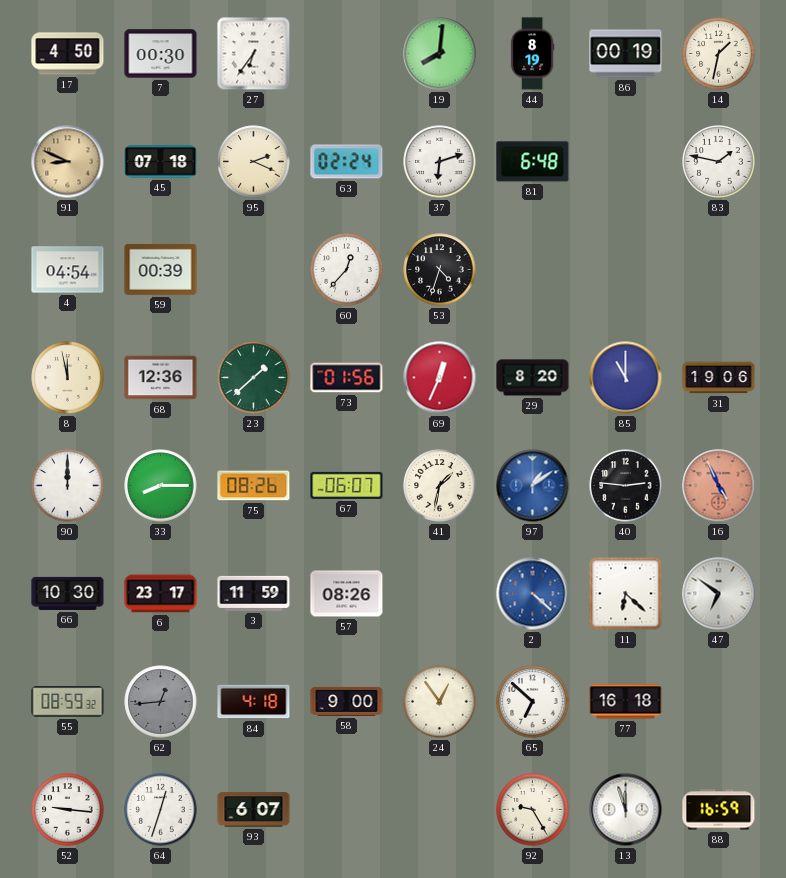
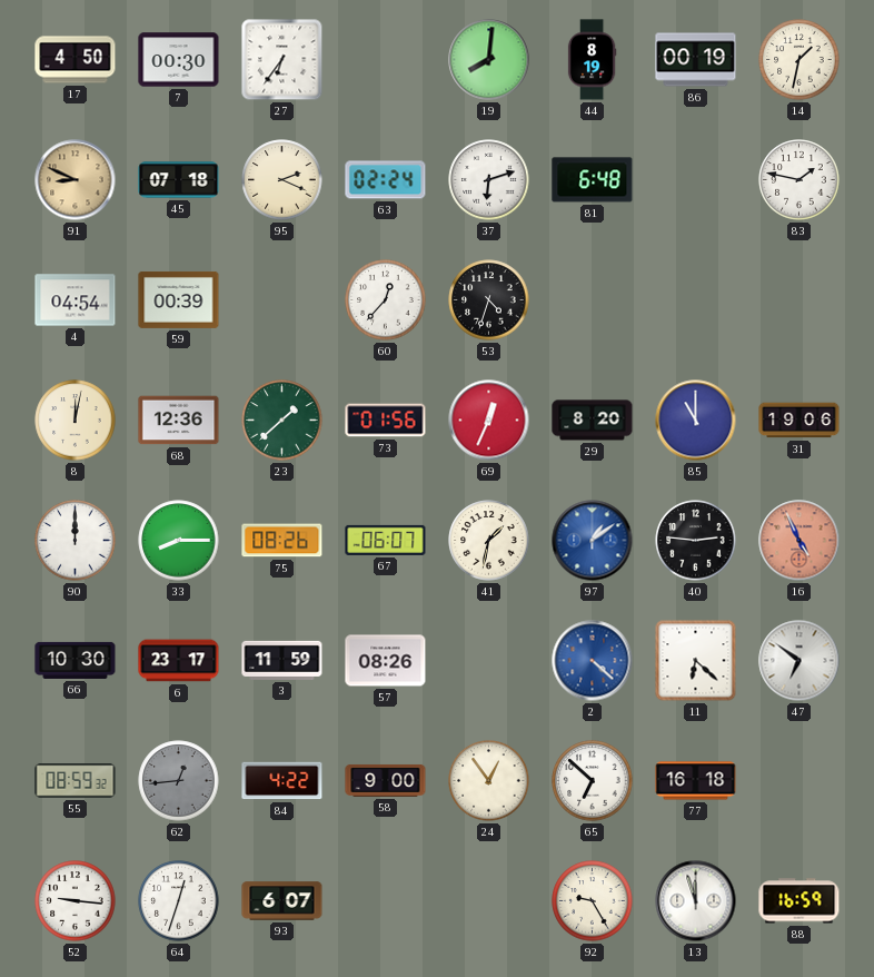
8: 11:58 -> 12:02
84: 4:18 -> 4:22
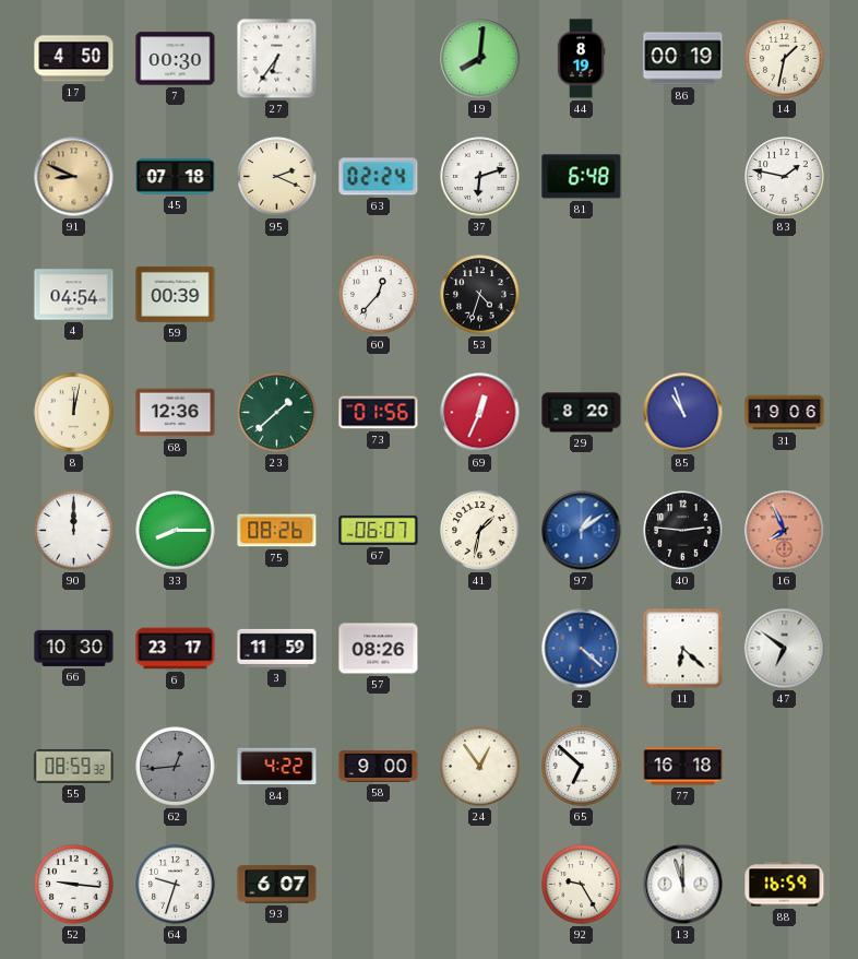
85: 11:00 -> 10:57
16: 4:56 -> 7:56
64: 12:33 -> 9:33
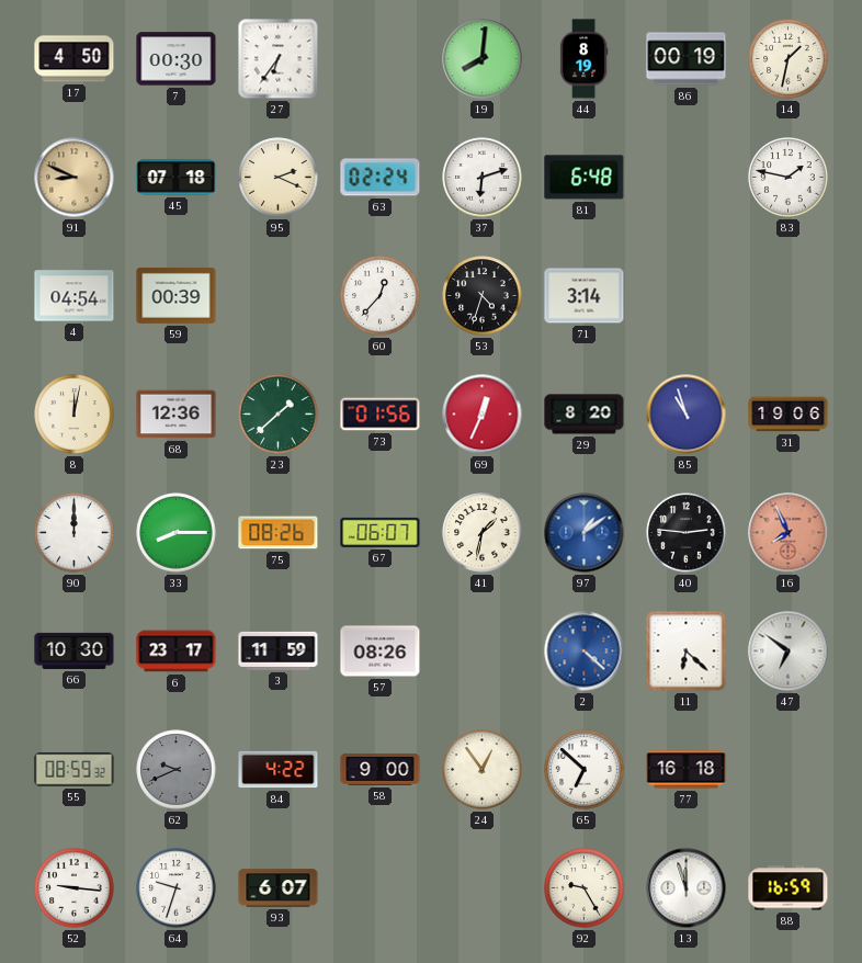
71: none -> 3:14
62: 12:44 -> 9:41
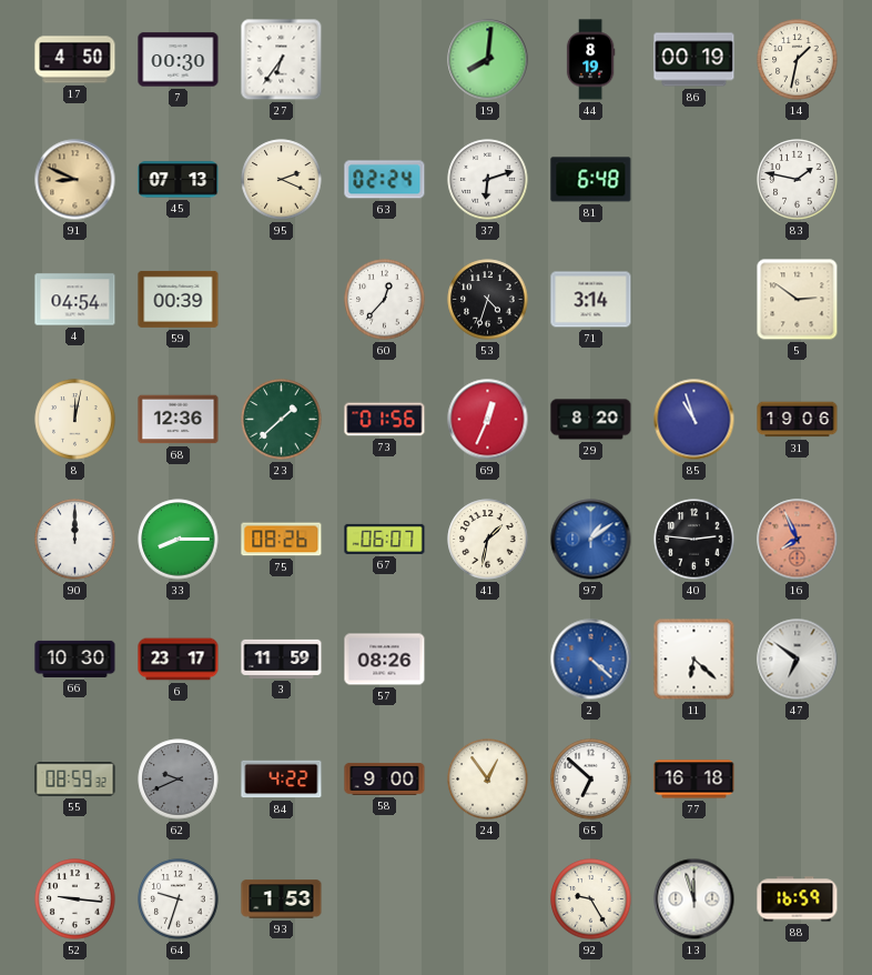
45: 07:18 -> 07:13
5: none -> 2:51
93: 6:07 -> 1:53
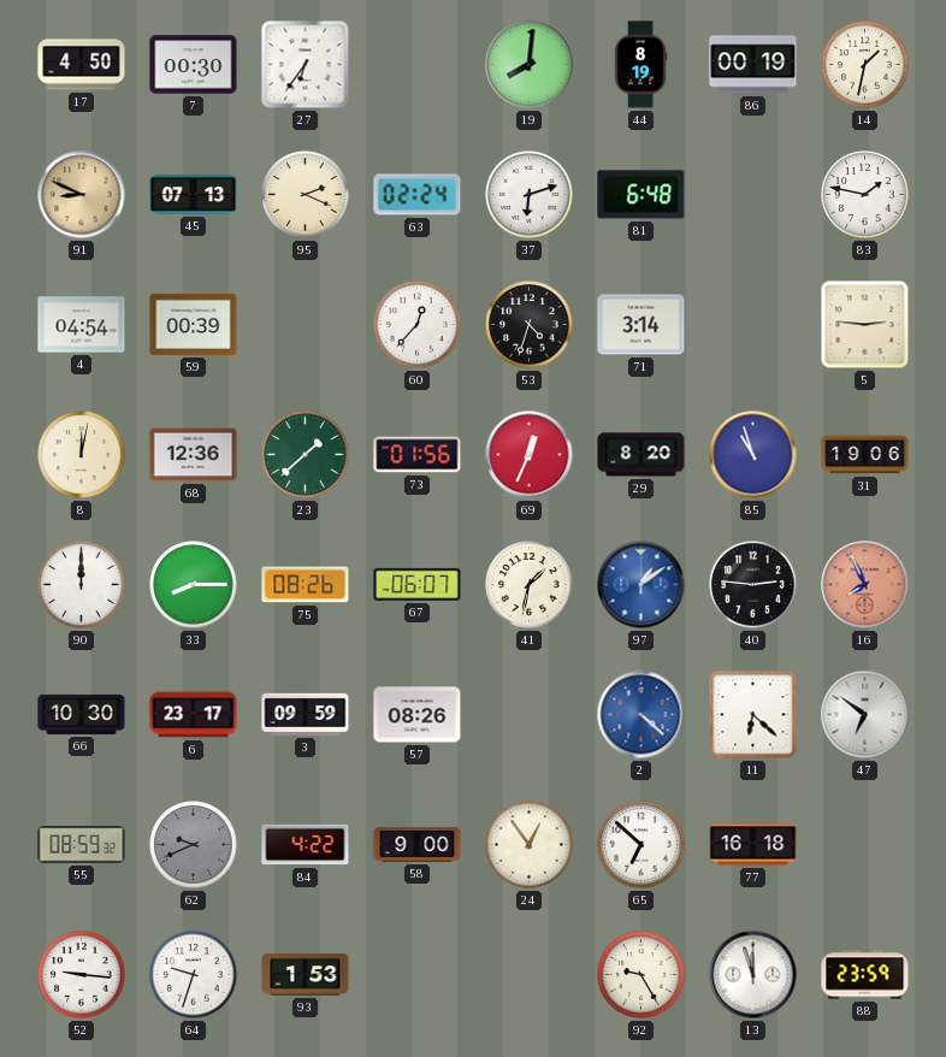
5: 2:51 -> 2:46
3: 11:59 -> 09:59
88: 16:59 -> 23:59
